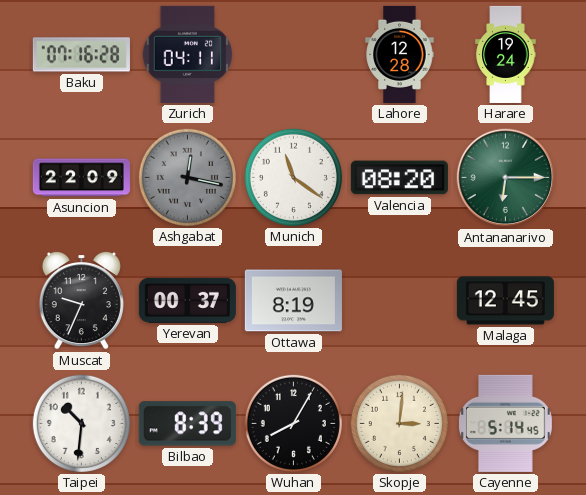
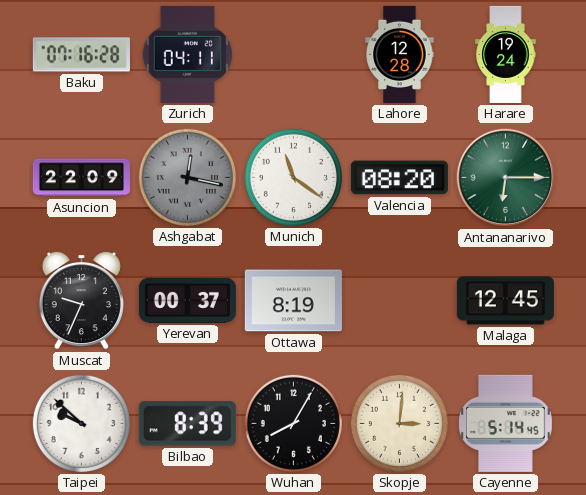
Taipei: 10:31 -> 9:52
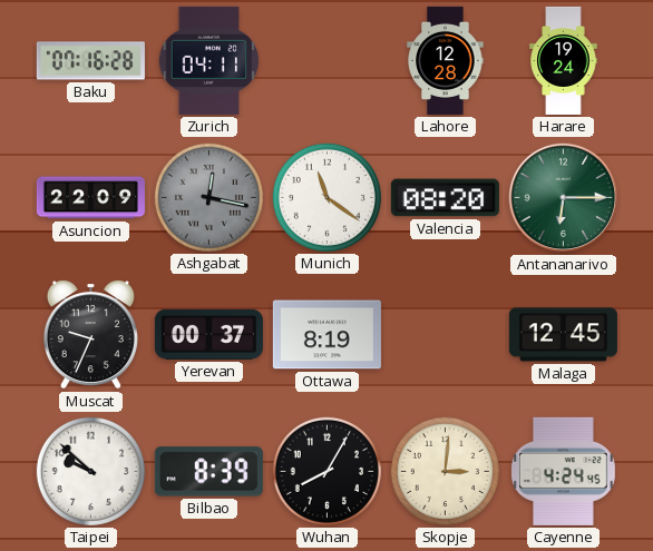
Cayenne: 5:14 -> 4:24
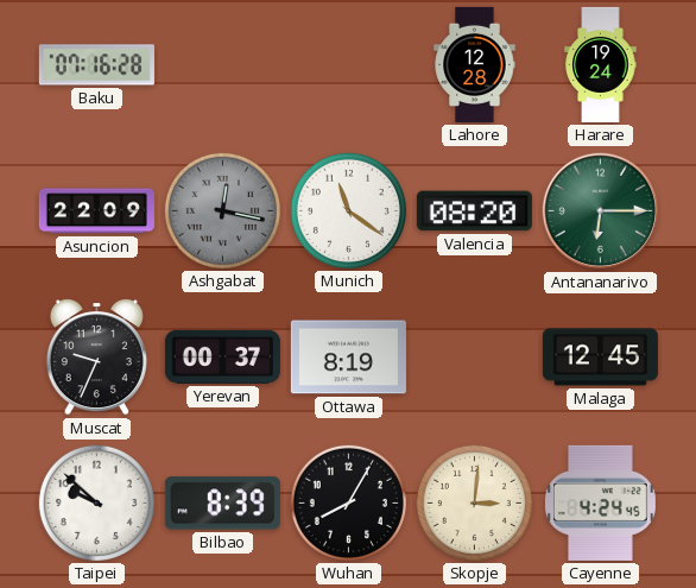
Zurich: 04:11 -> none
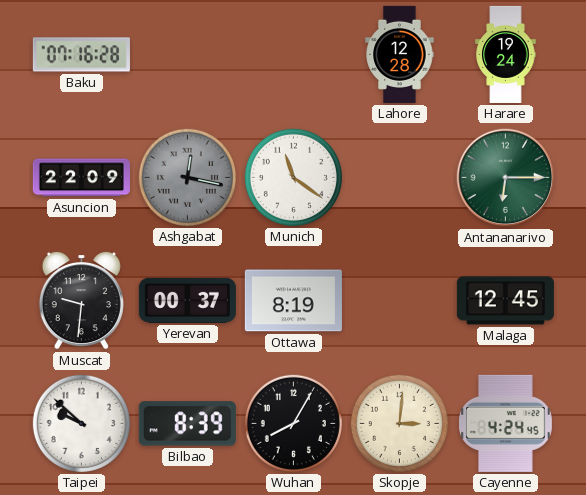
Valencia: 08:20 -> none
Muscat: 9:34 -> 9:31
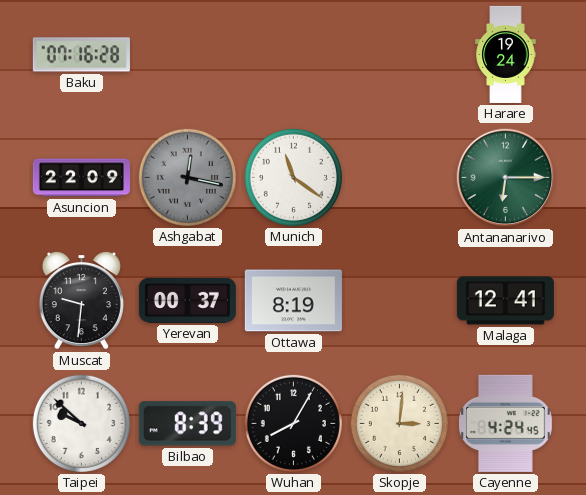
Lahore: 12:28 -> none
Malaga: 12:45 -> 12:41
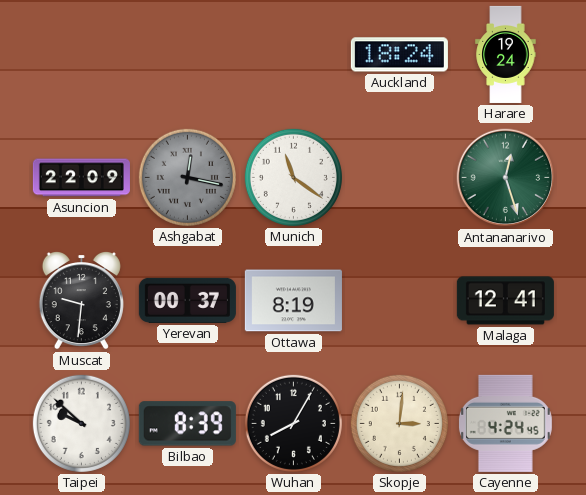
Baku: 07:16 -> none
Auckland: none -> 18:24
Antananarivo: 6:15 -> 12:27
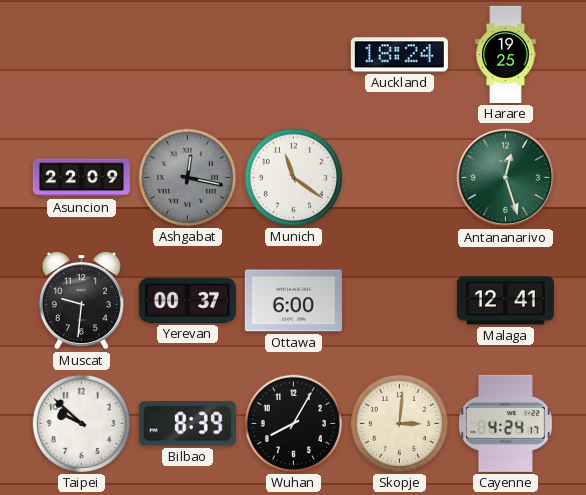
Harare: 19:24 -> 19:25
Ottawa: 8:19 -> 6:00
Cayenne: 4:24:45 -> 4:24:17
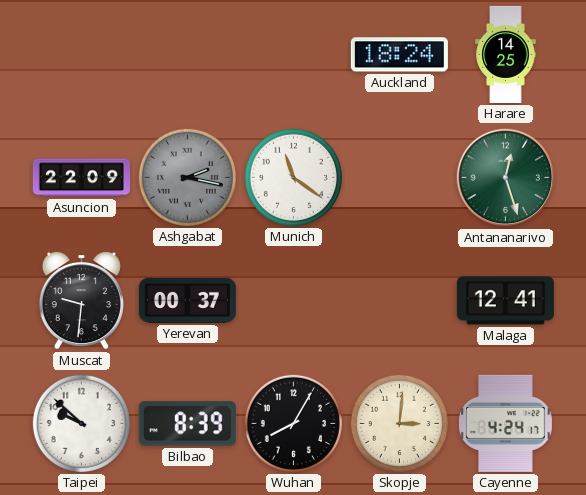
Harare: 19:25 -> 14:25
Ashgabat: 12:17 -> 2:17
Ottawa: 6:00 -> none
